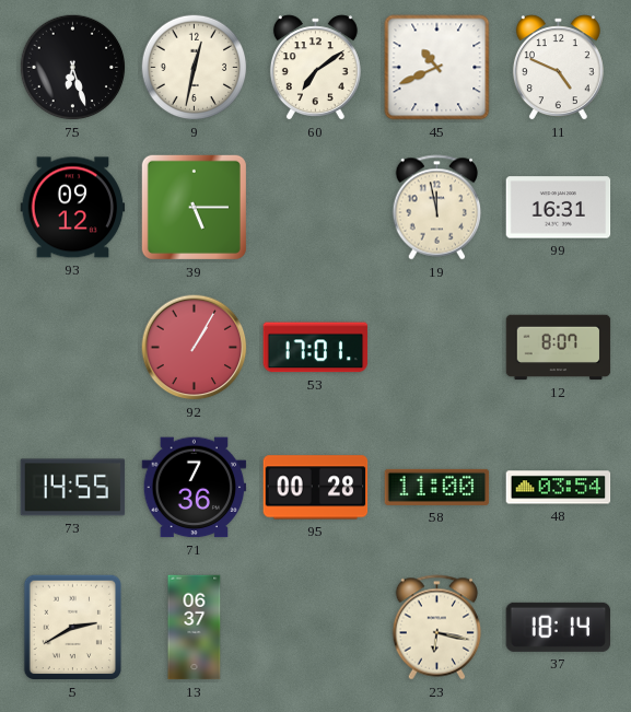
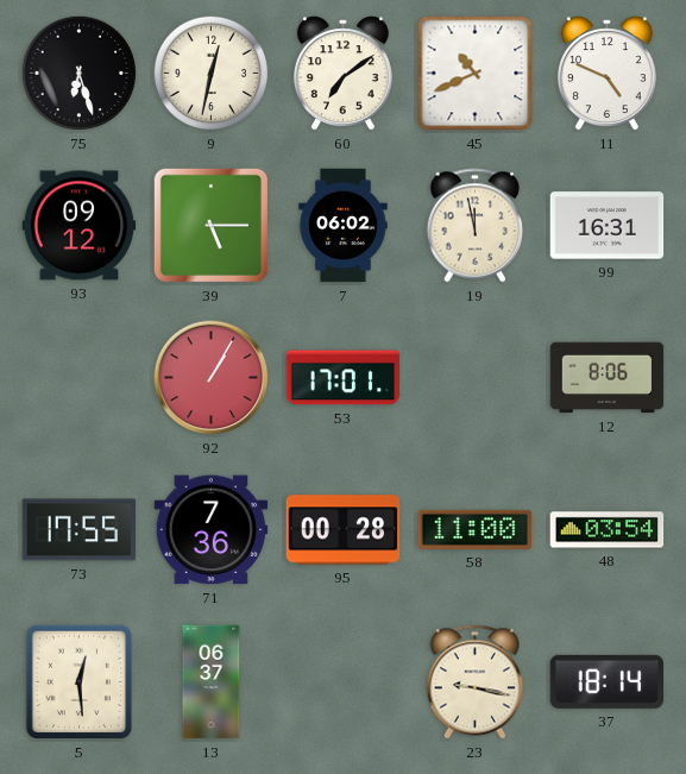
7: none -> 06:02
12: 8:07 -> 8:06
73: 14:55 -> 17:55
5: 2:40 -> 12:29
23: 6:17 -> 9:17
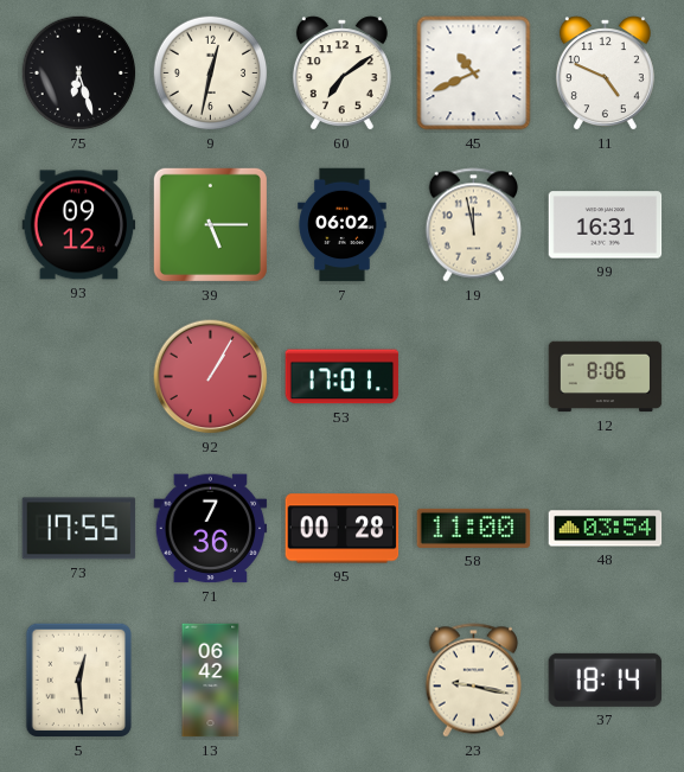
13: 06:37 -> 06:42
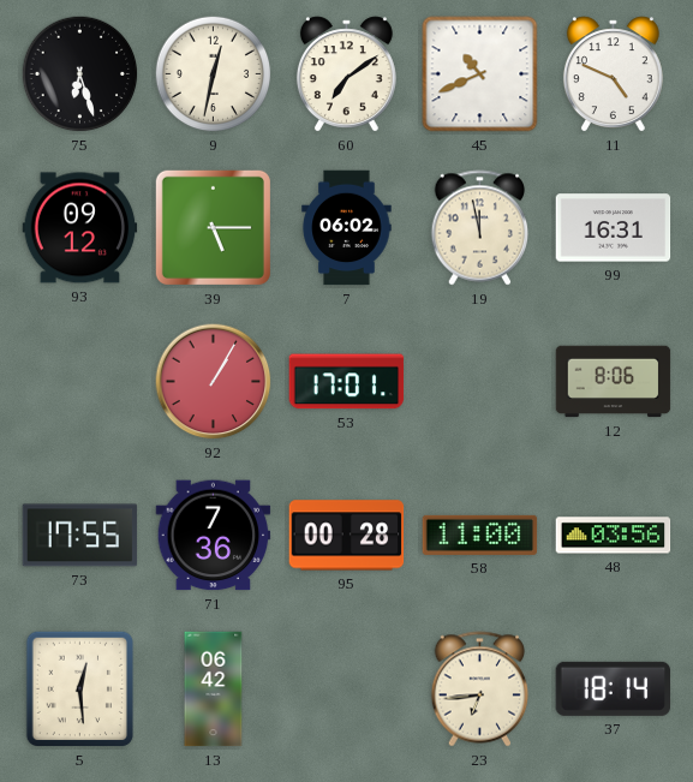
48: 03:54 -> 03:56
23: 9:17 -> 6:44
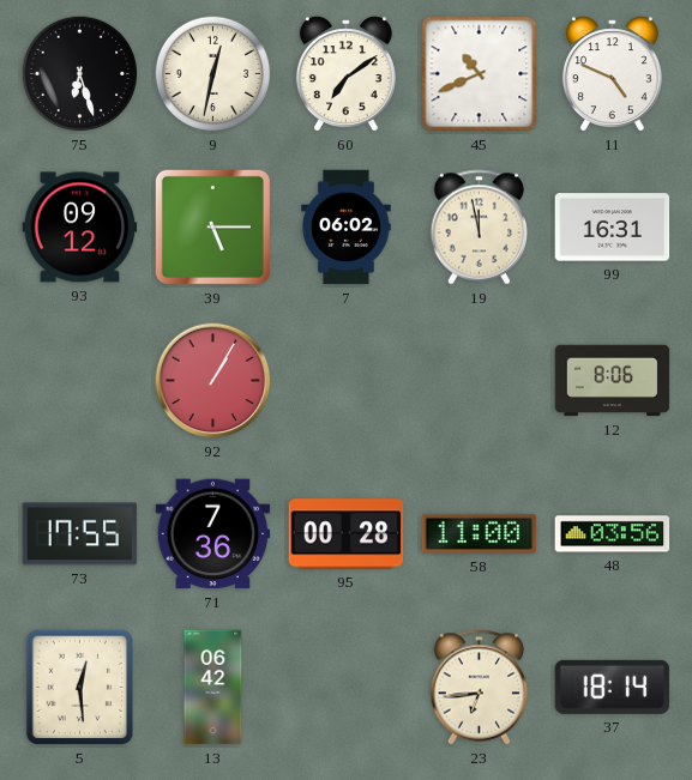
53: 17:01 -> none
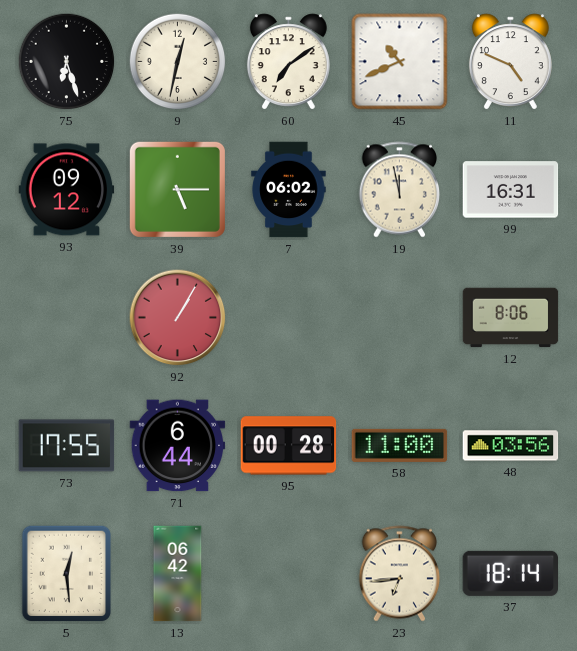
71: 7:36 -> 6:44
